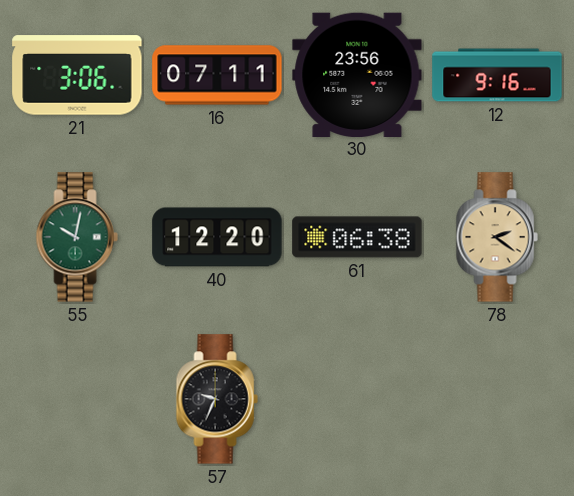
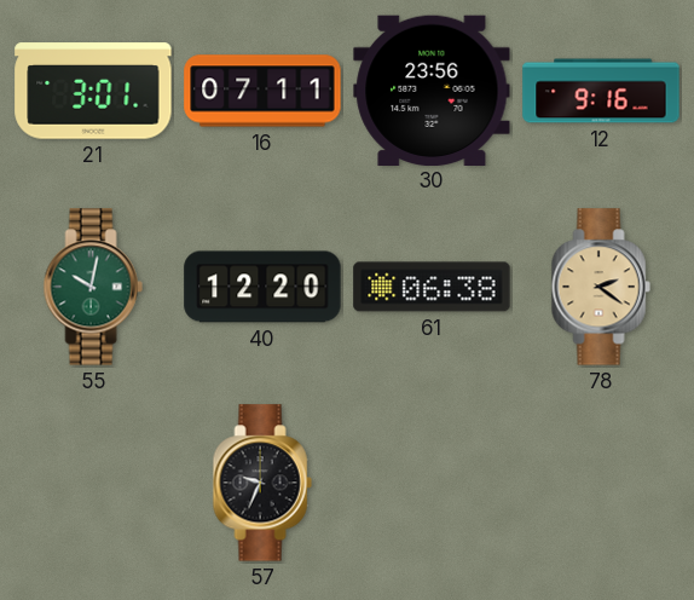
21: 3:06 -> 3:01
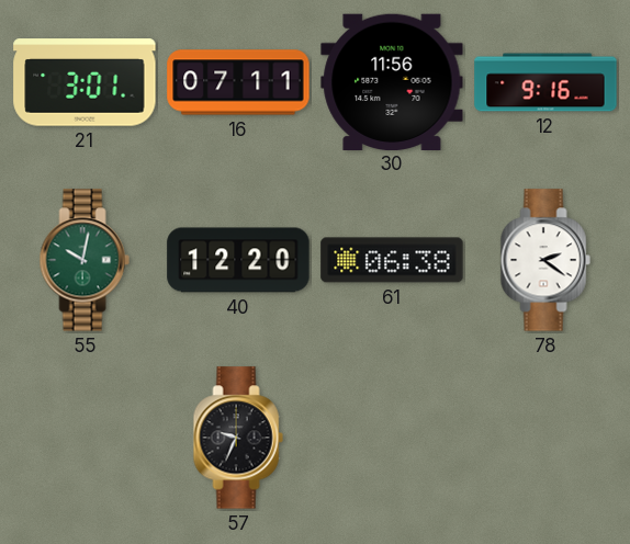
30: 23:56 -> 11:56
78 dial: champagne -> white
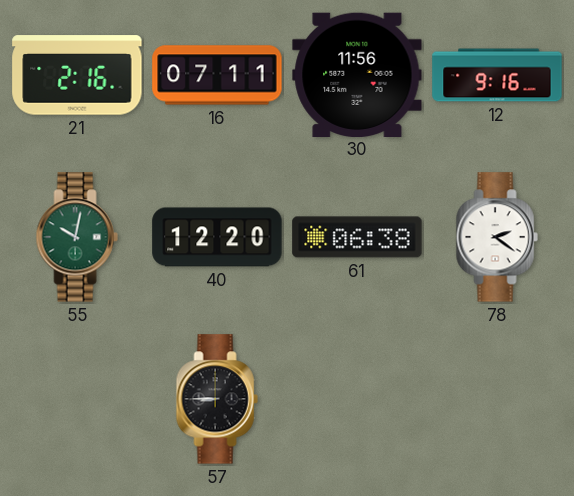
21: 3:01 -> 2:16
57: 9:34 -> 8:45
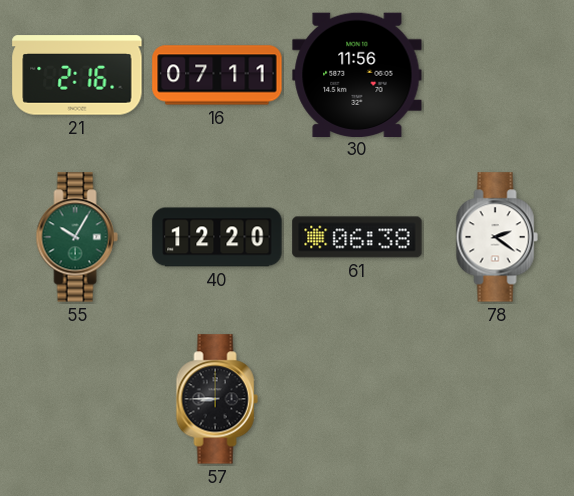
12: 9:16 -> none
55: 10:02 -> 10:05
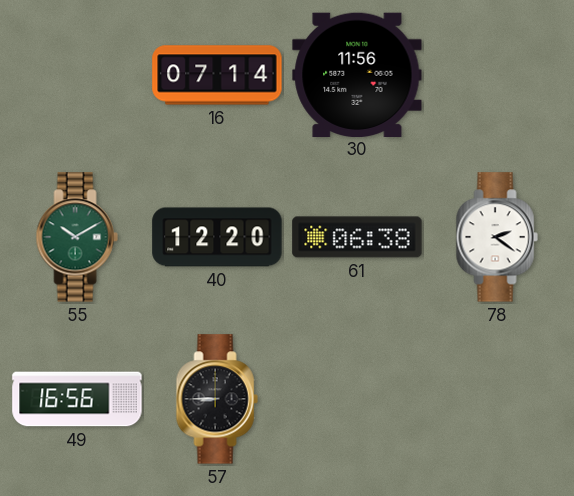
21: 2:16 -> none
16: 07:11 -> 07:14
55: 10:05 -> 10:10
49: none -> 16:56
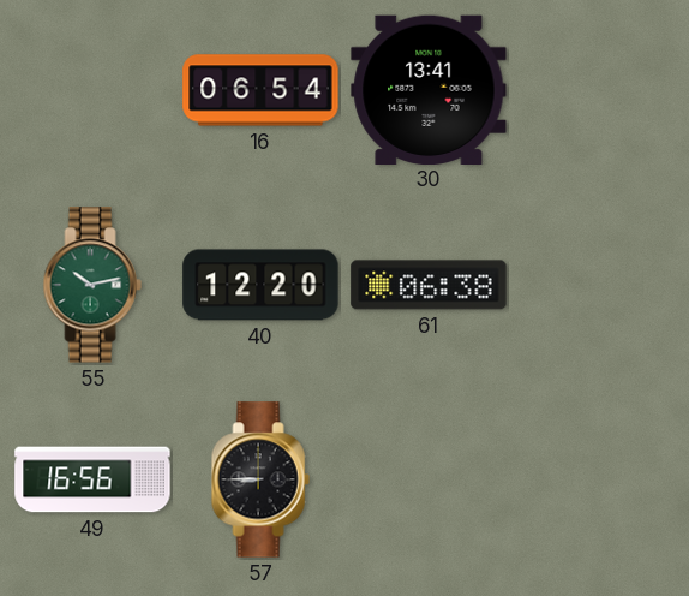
16: 07:14 -> 06:54
30: 11:56 -> 13:41
55: 10:10 -> 10:13
78: 2:21 -> none
